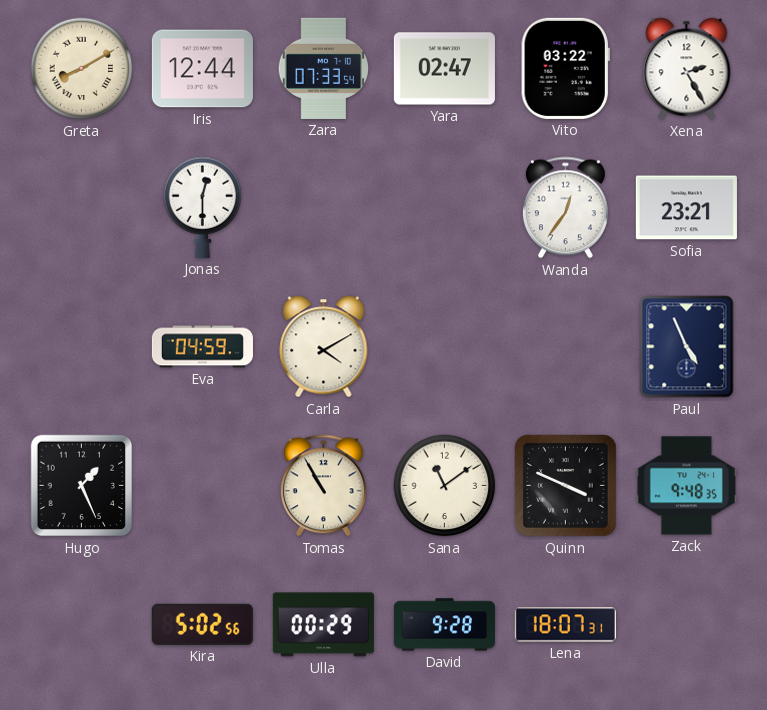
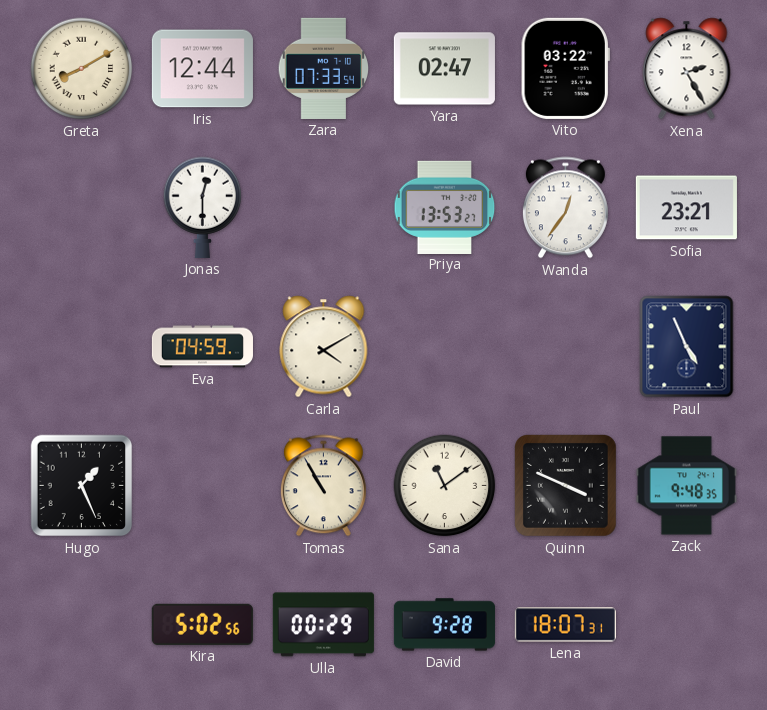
Priya: none -> 13:53
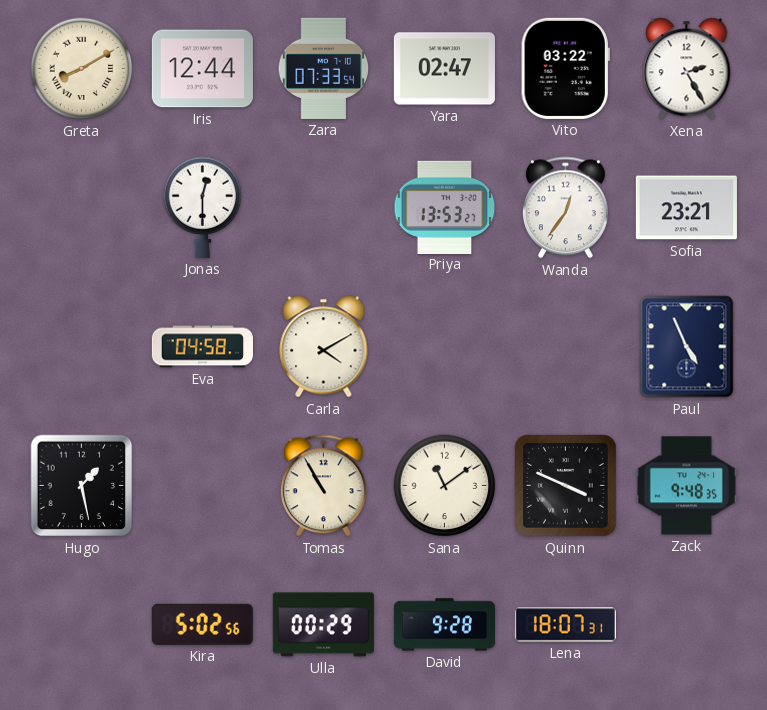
Eva: 04:59 -> 04:58
Hugo: 1:26 -> 1:28
